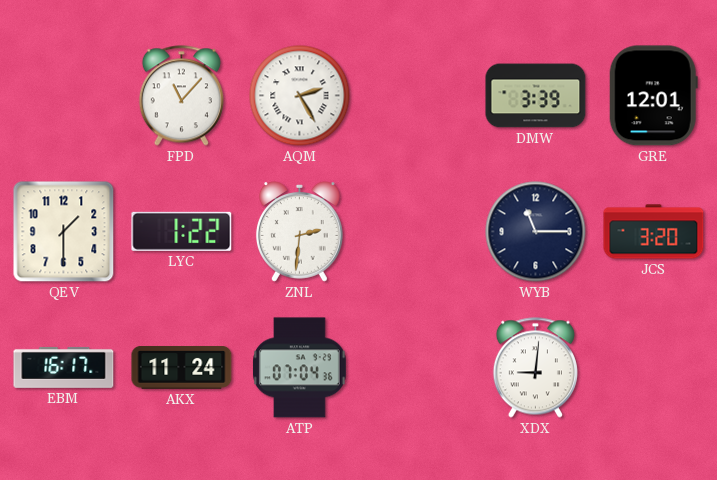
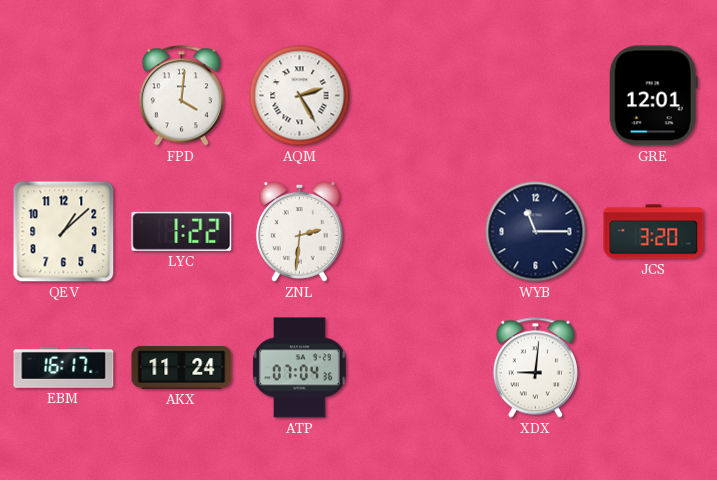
FPD: 11:07 -> 4:01
DMW: 3:39 -> none
QEV: 1:30 -> 1:08
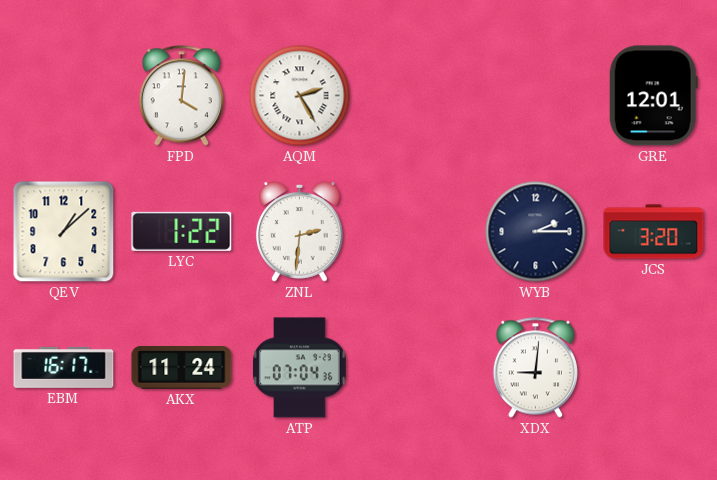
WYB: 11:15 -> 2:15
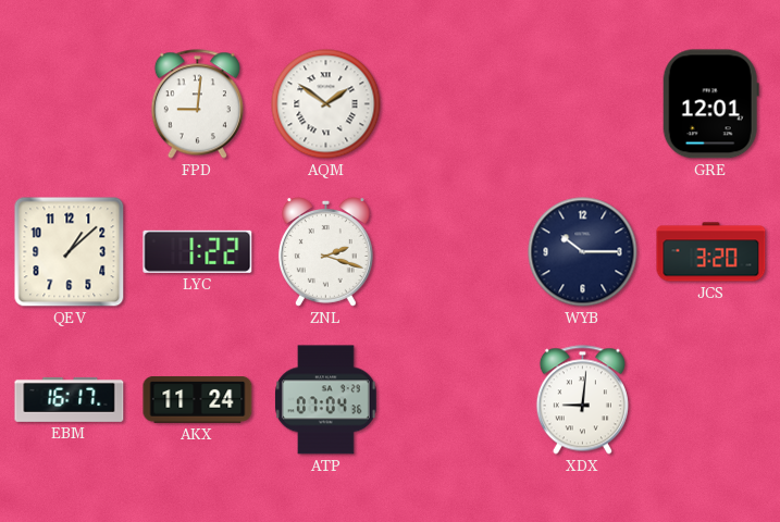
FPD: 4:01 -> 9:01
AQM: 2:25 -> 1:51
ZNL: 2:31 -> 2:18
WYB: 2:15 -> 10:15
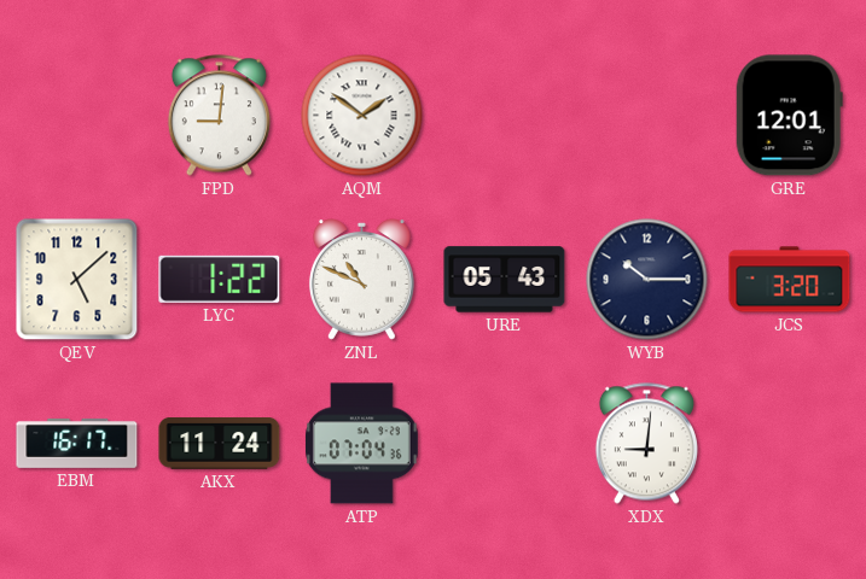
QEV: 1:08 -> 5:08
ZNL: 2:18 -> 10:49
URE: none -> 05:43
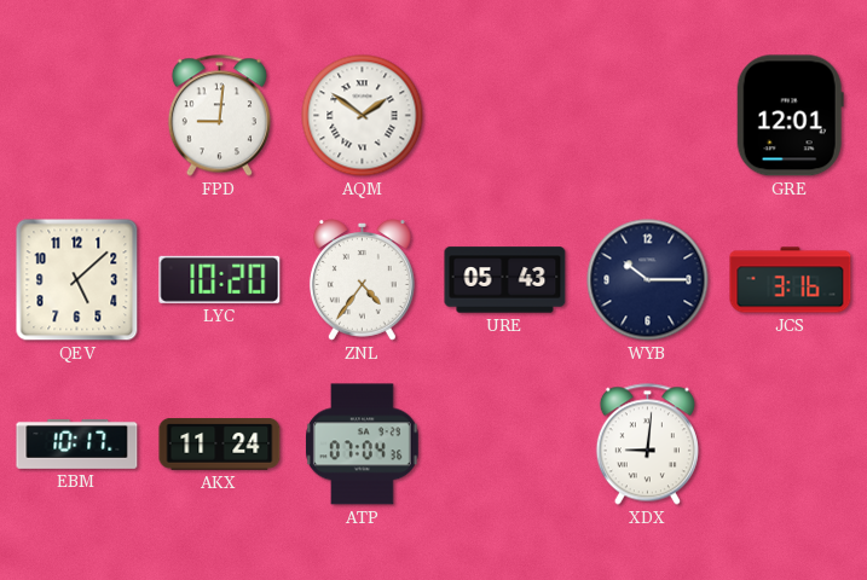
LYC: 1:22 -> 10:20
ZNL: 10:49 -> 4:36
JCS: 3:20 -> 3:16
EBM: 16:17 -> 10:17
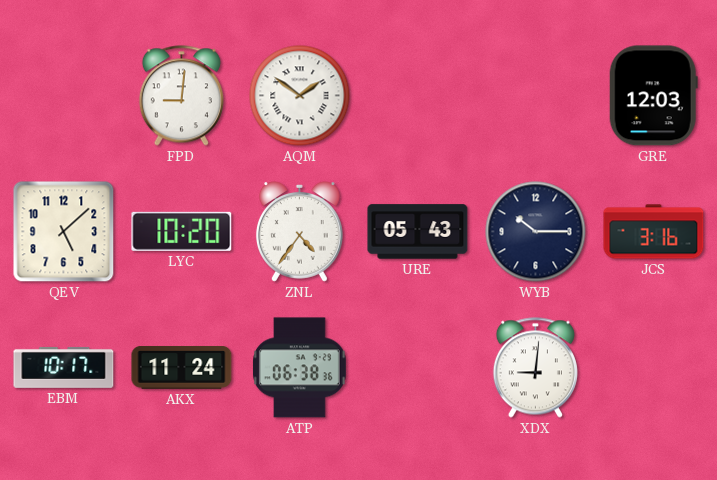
GRE: 12:01 -> 12:03
ATP: 07:04 -> 06:38
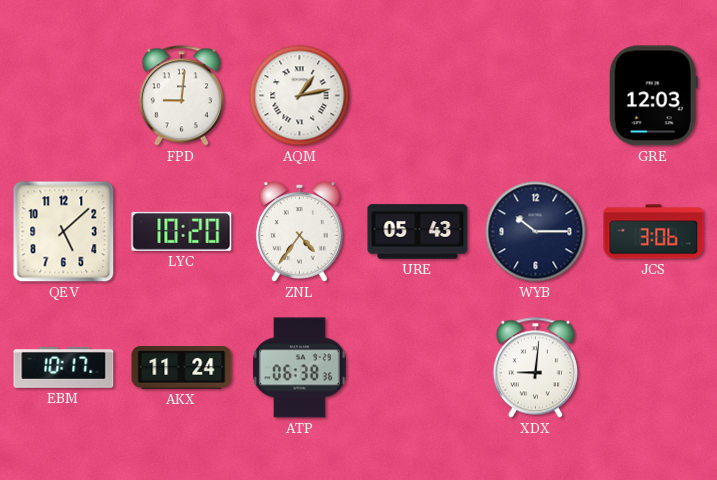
AQM: 1:51 -> 1:13
JCS: 3:16 -> 3:06
